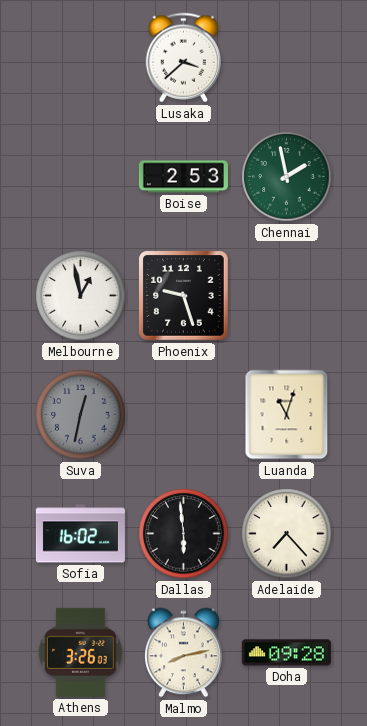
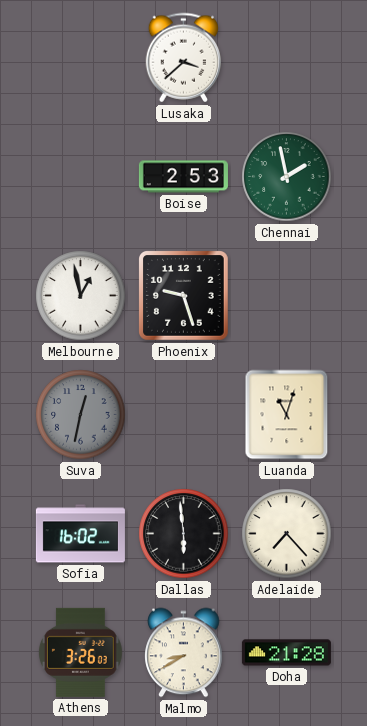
Malmo: 8:13 -> 8:40
Doha: 09:28 -> 21:28
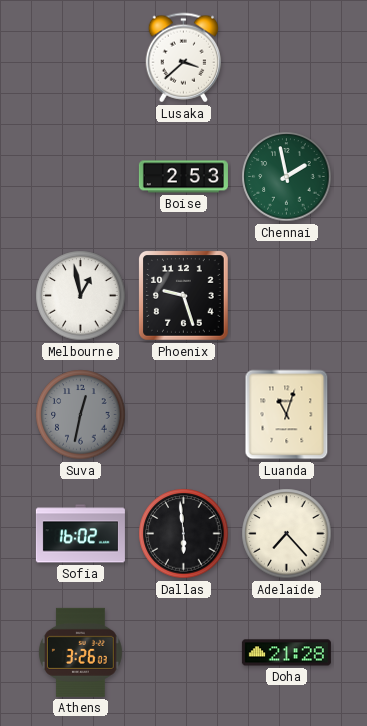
Malmo: 8:40 -> none
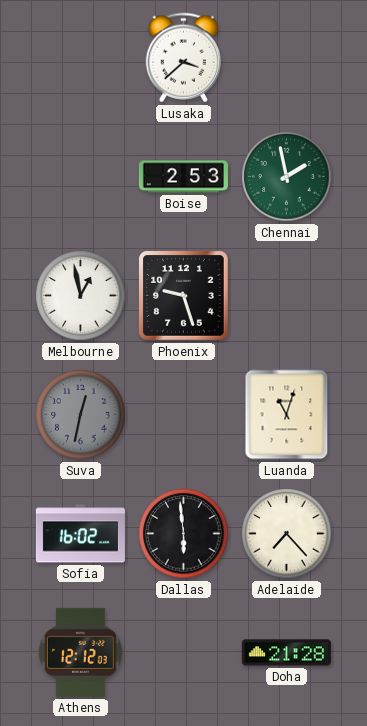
Athens: 3:26 -> 12:12
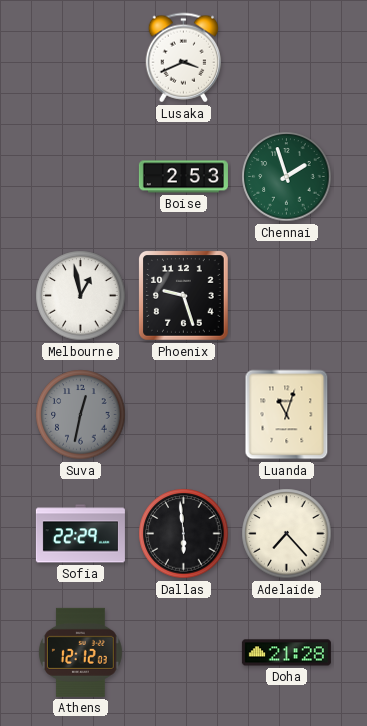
Lusaka: 3:38 -> 3:41
Chennai: 1:58 -> 1:57
Sofia: 16:02 -> 22:29
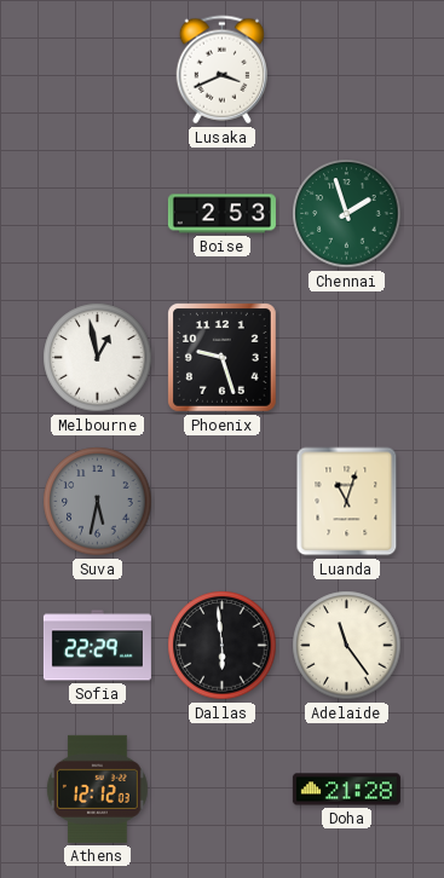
Suva: 12:32 -> 5:32
Adelaide: 7:23 -> 11:24
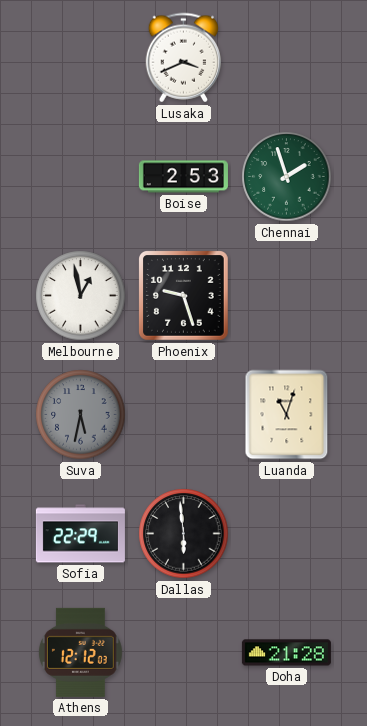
Adelaide: 11:24 -> none
